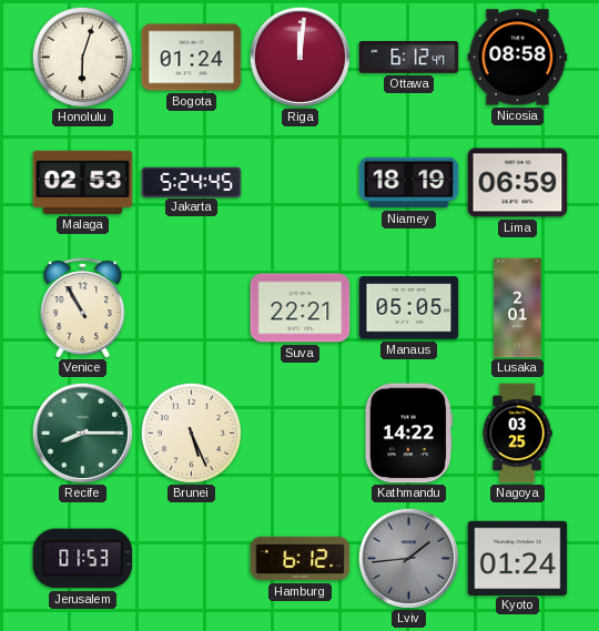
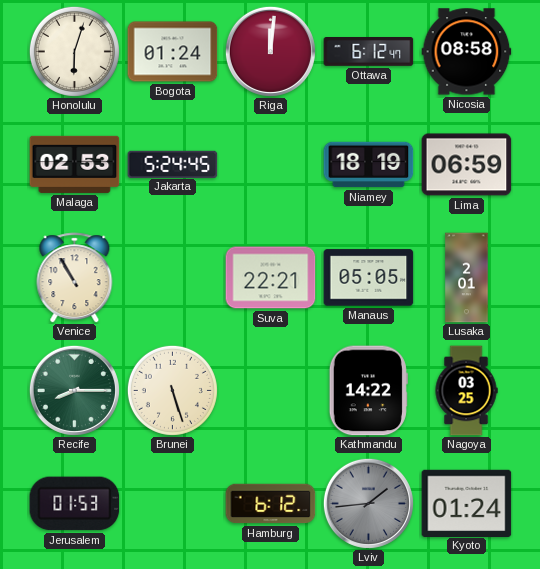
Brunei: 5:26 -> 5:27
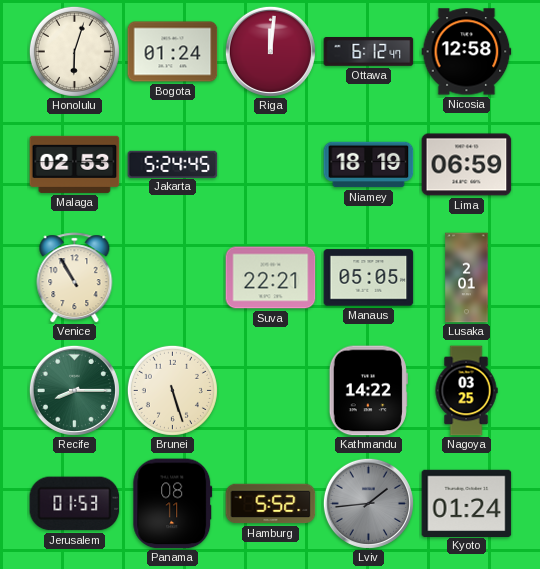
Nicosia: 08:58 -> 12:58
Panama: none -> 08:11
Hamburg: 6:12 -> 5:52
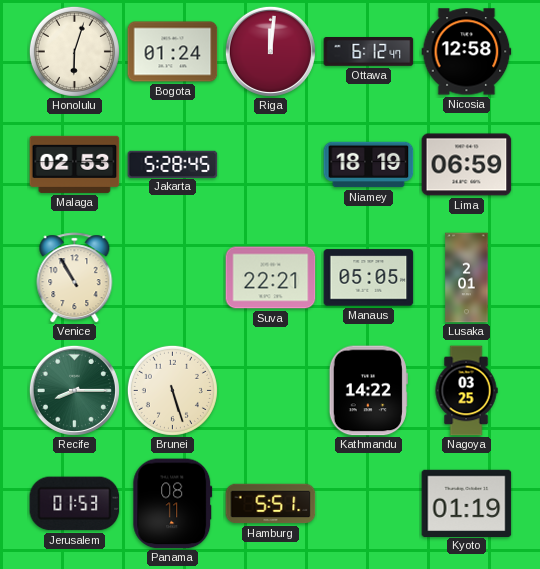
Jakarta: 5:24 -> 5:28
Hamburg: 5:52 -> 5:51
Lviv: 1:44 -> none
Kyoto: 01:24 -> 01:19
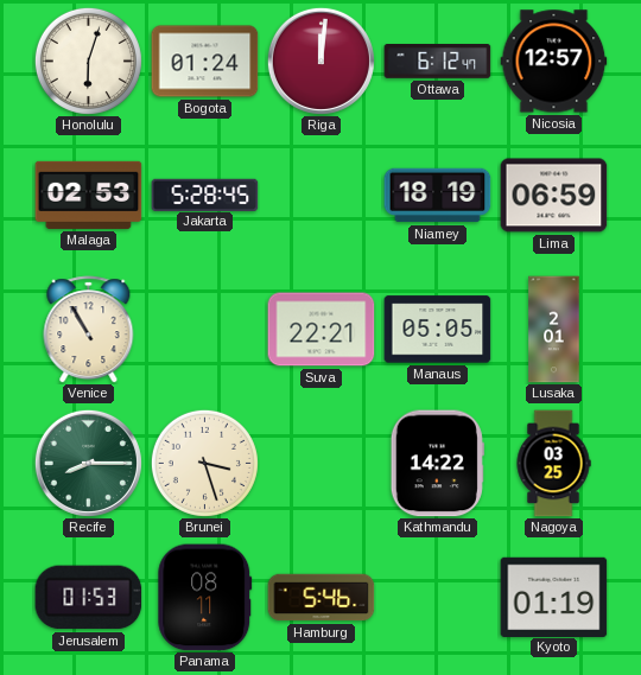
Nicosia: 12:58 -> 12:57
Brunei: 5:27 -> 3:27
Hamburg: 5:51 -> 5:46
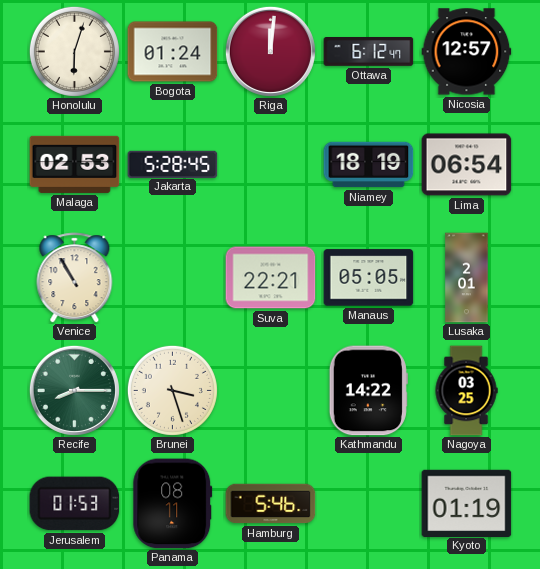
Lima: 06:59 -> 06:54
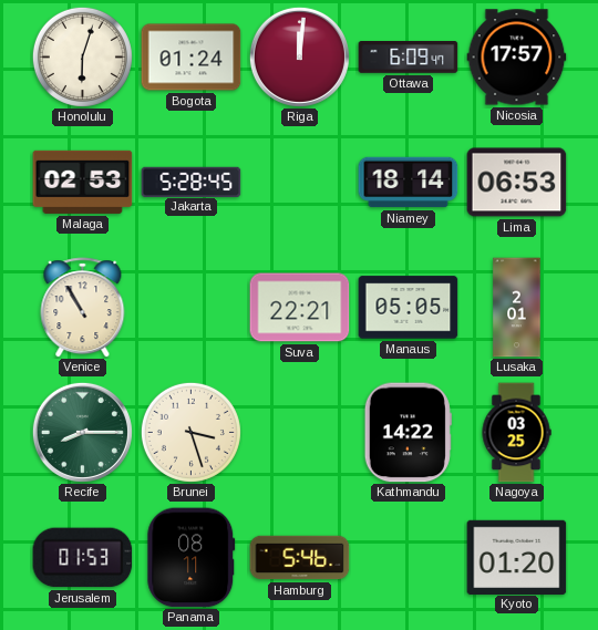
Ottawa: 6:12 -> 6:09
Nicosia: 12:57 -> 17:57
Niamey: 18:19 -> 18:14
Lima: 06:54 -> 06:53
Kyoto: 01:19 -> 01:20
